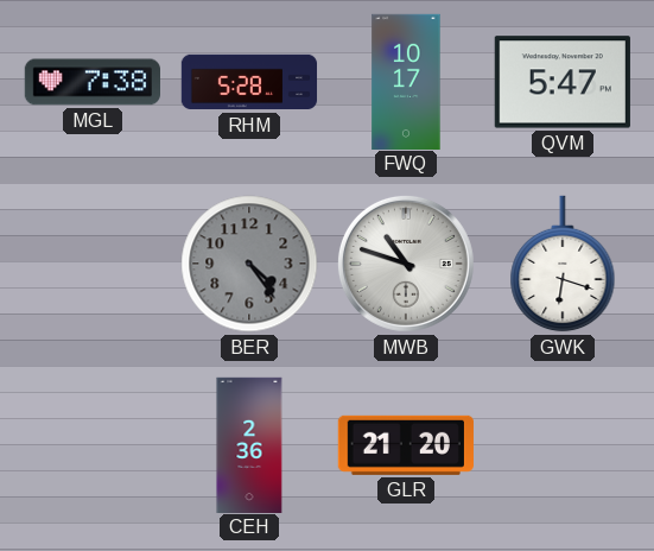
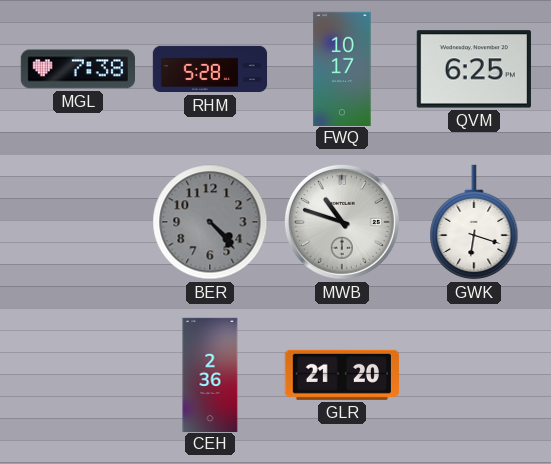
QVM: 5:47 -> 6:25
BER: 4:24 -> 4:23
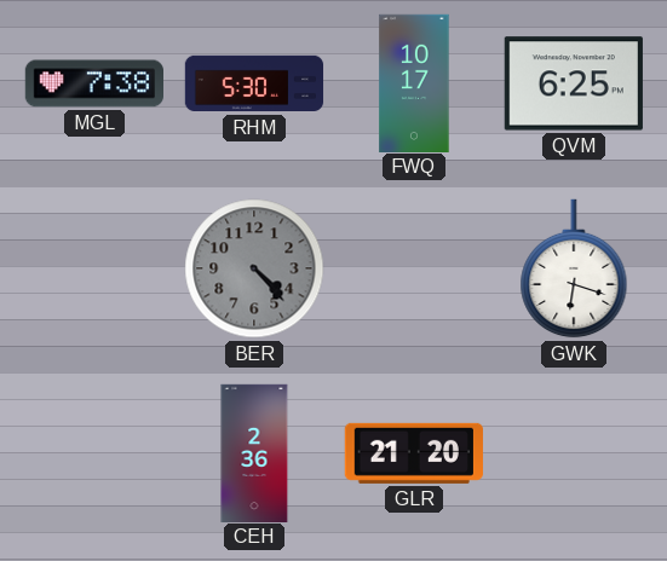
RHM: 5:28 -> 5:30
MWB: 10:48 -> none
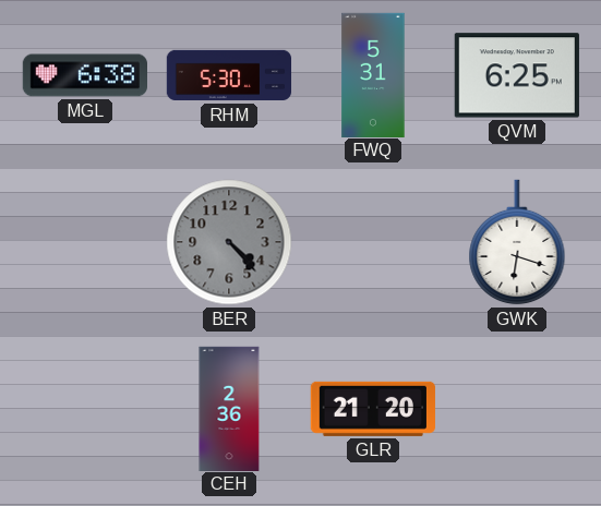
MGL: 7:38 -> 6:38
FWQ: 10:17 -> 5:31
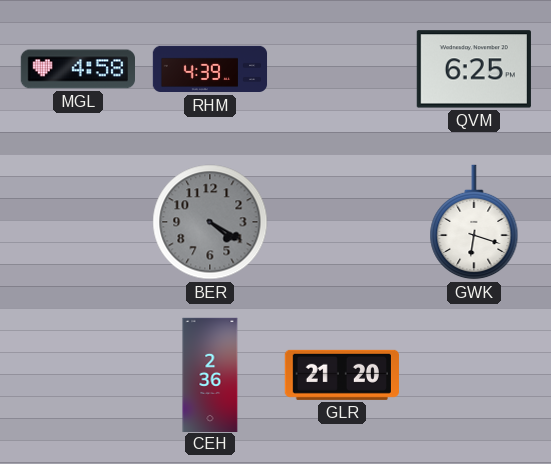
MGL: 6:38 -> 4:58
RHM: 5:30 -> 4:39
FWQ: 5:31 -> none
BER: 4:23 -> 4:20
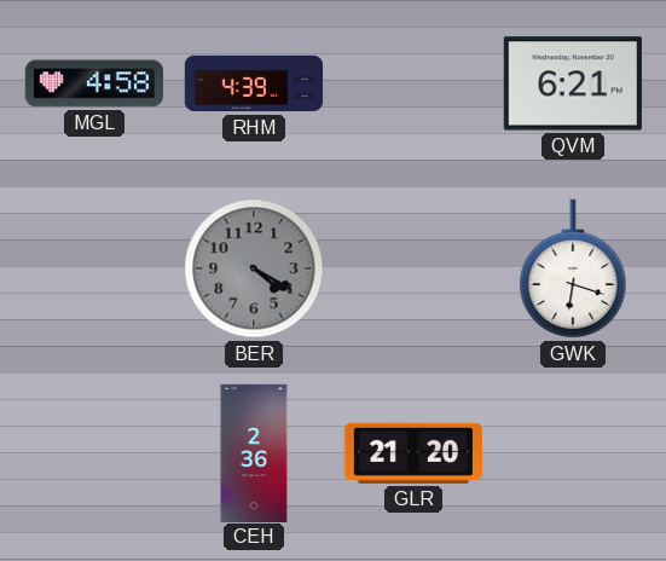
QVM: 6:25 -> 6:21
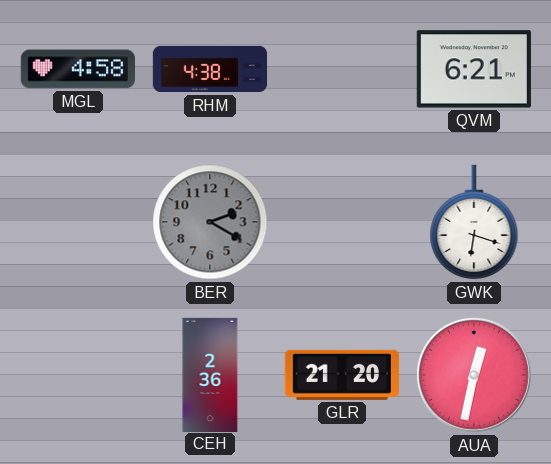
RHM: 4:39 -> 4:38
BER: 4:20 -> 2:20
AUA: none -> 12:32
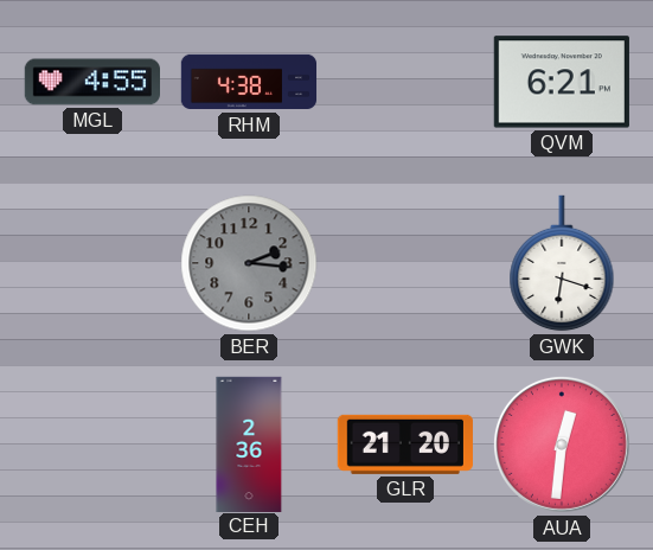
MGL: 4:58 -> 4:55
BER: 2:20 -> 2:16
AUA: 12:32 -> 12:31
